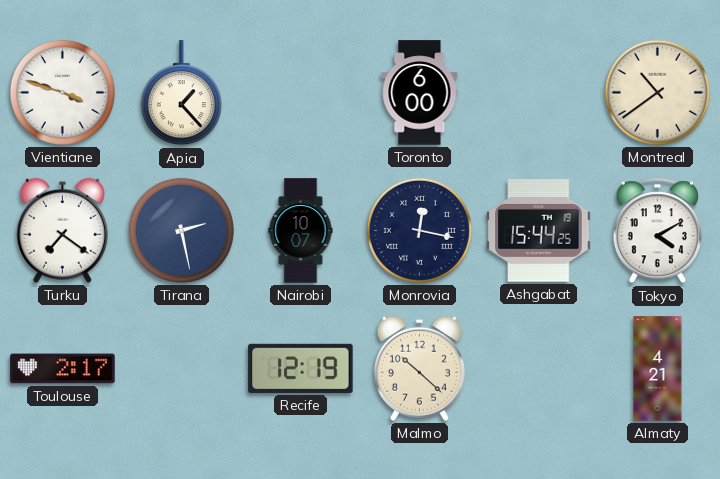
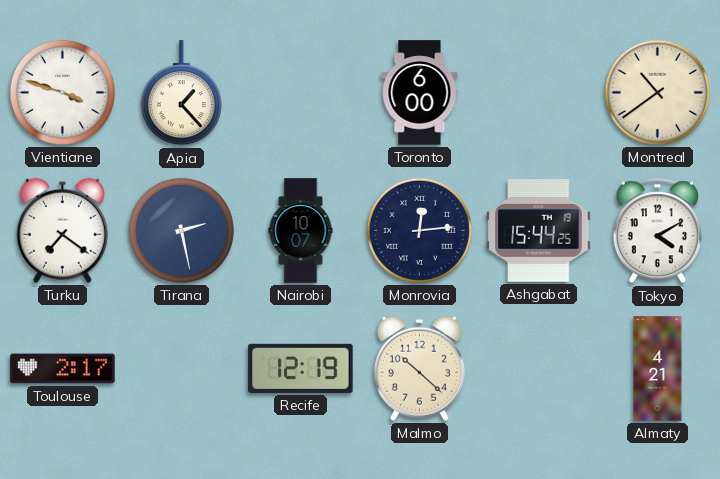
Monrovia: 12:17 -> 12:14
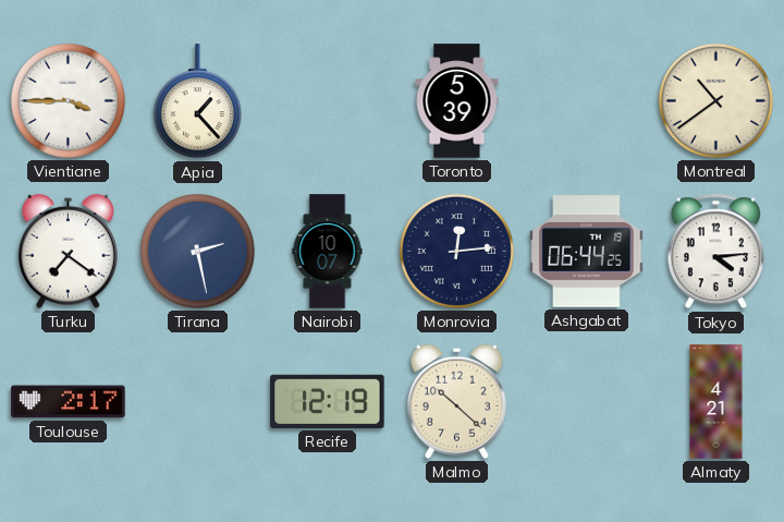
Vientiane: 3:48 -> 3:45
Toronto: 6:00 -> 5:39
Ashgabat: 15:44 -> 06:44
Tokyo: 4:10 -> 4:14
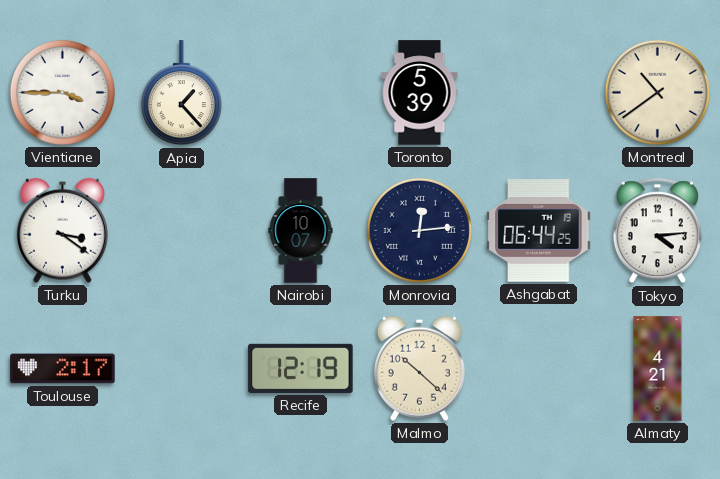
Turku: 7:21 -> 3:21
Tirana: 2:28 -> none
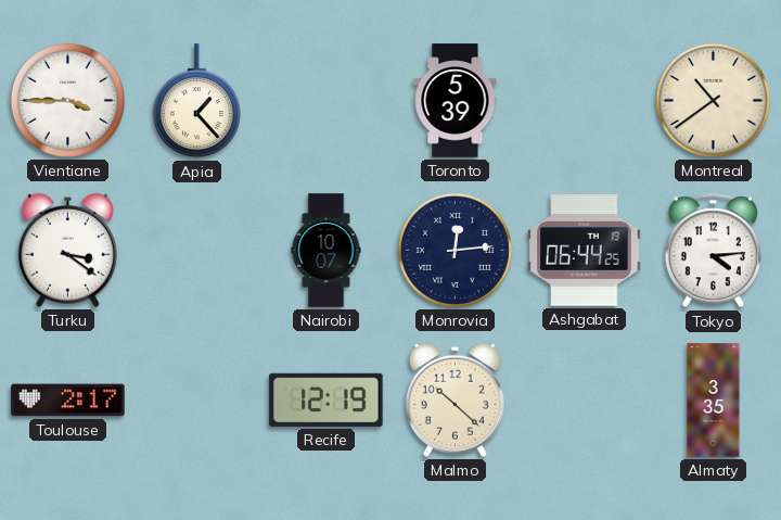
Almaty: 4:21 -> 3:35
